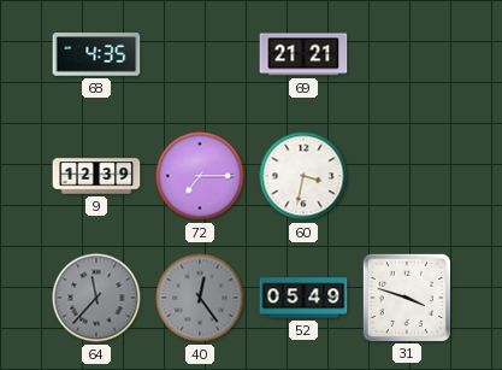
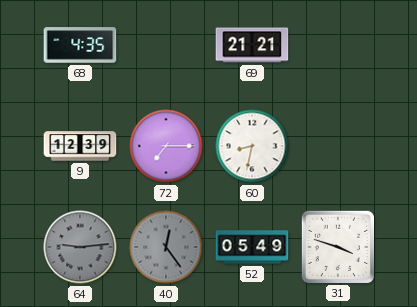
60: 3:32 -> 8:32
64: 11:37 -> 9:14
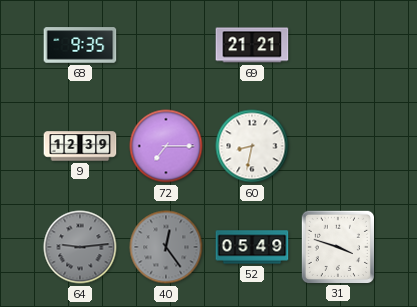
68: 4:35 -> 9:35
